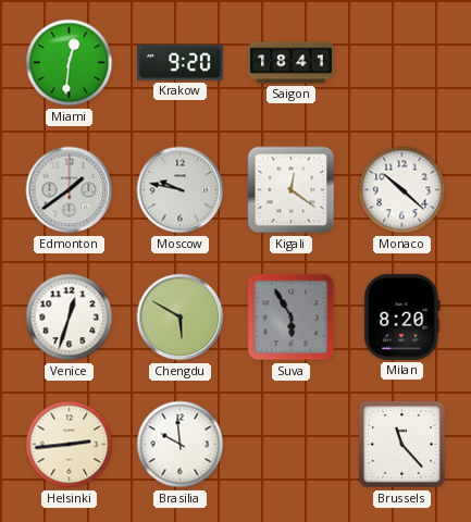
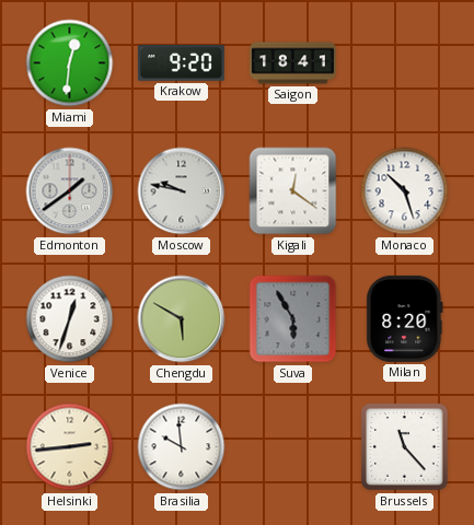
Monaco: 10:22 -> 10:27
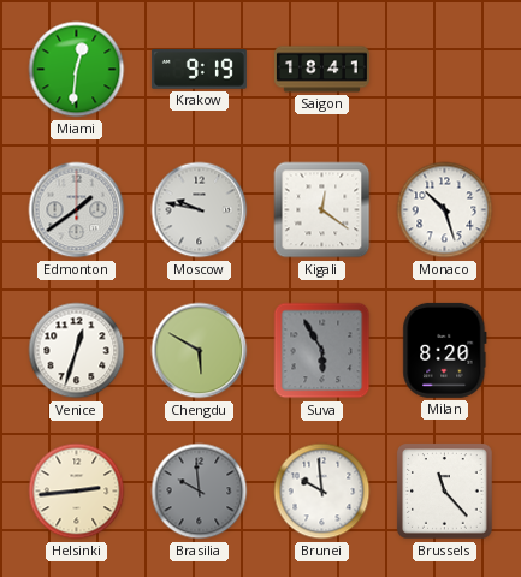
Krakow: 9:20 -> 9:19
Brasilia dial: white -> grey
Brunei: none -> 9:59
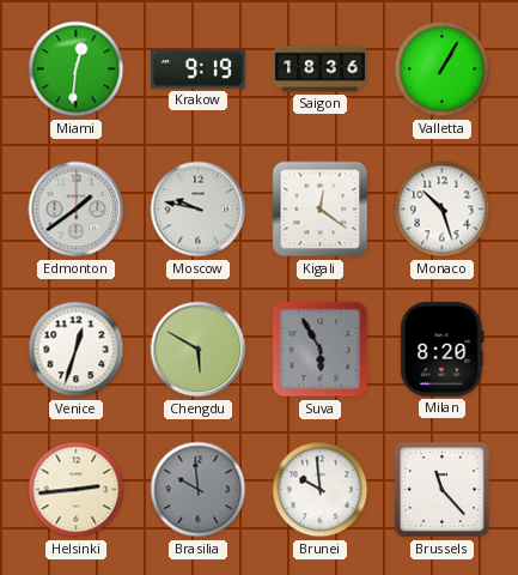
Saigon: 18:41 -> 18:36
Valletta: none -> 1:05
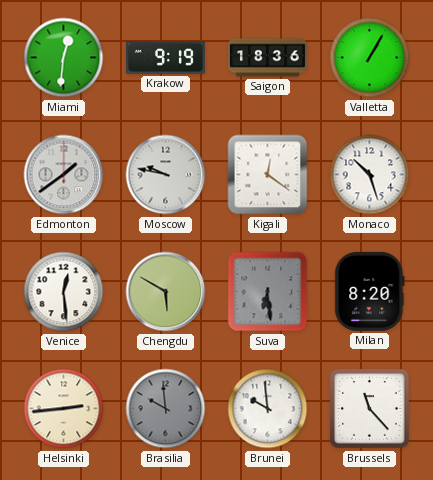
Venice: 12:33 -> 12:29
Suva: 5:55 -> 6:29
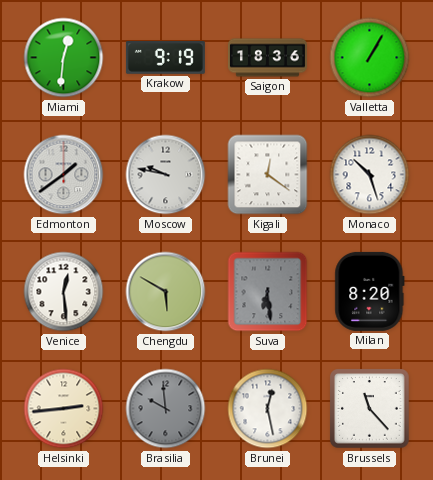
Brunei: 9:59 -> 12:28
